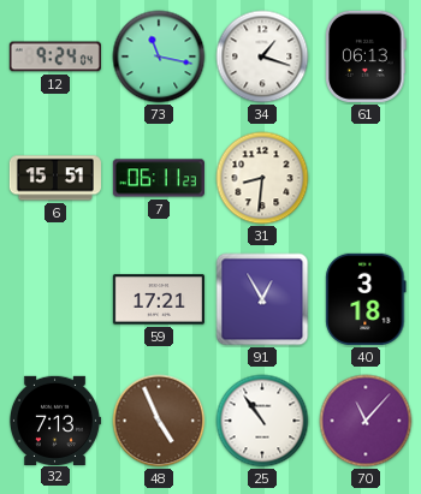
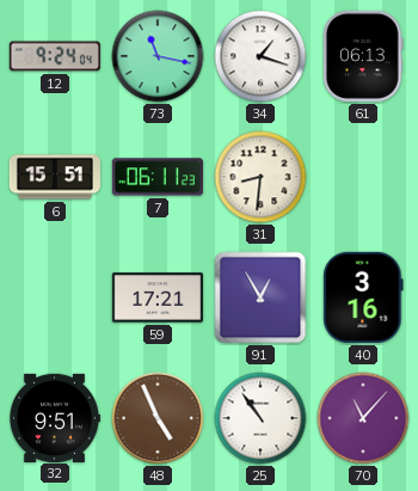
40: 3:18 -> 3:16
32: 7:13 -> 9:51
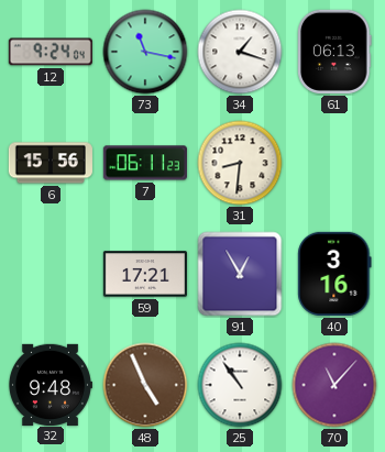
6: 15:51 -> 15:56
32: 9:51 -> 9:48
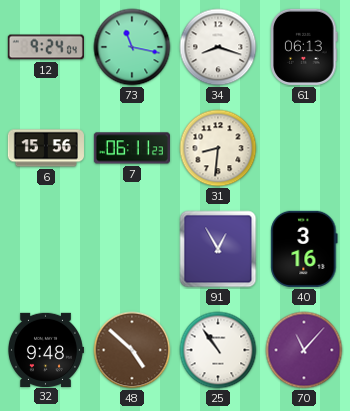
34: 1:18 -> 8:18
59: 17:21 -> none
48: 4:56 -> 4:52
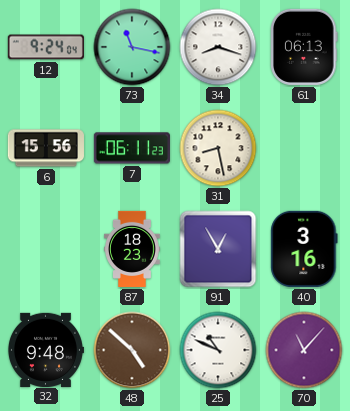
31: 8:31 -> 8:28
87: none -> 18:23
25: 10:54 -> 10:49
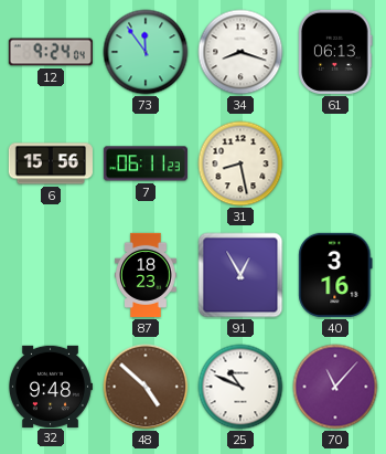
73: 11:17 -> 11:54
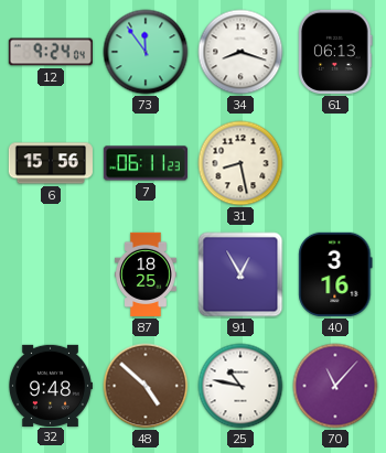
87: 18:23 -> 18:25
25: 10:49 -> 10:47
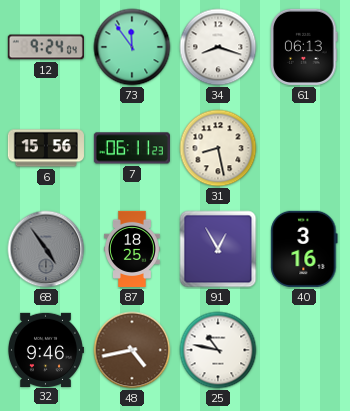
68: none -> 4:54
32: 9:48 -> 9:46
48: 4:52 -> 4:43
70: 11:07 -> none
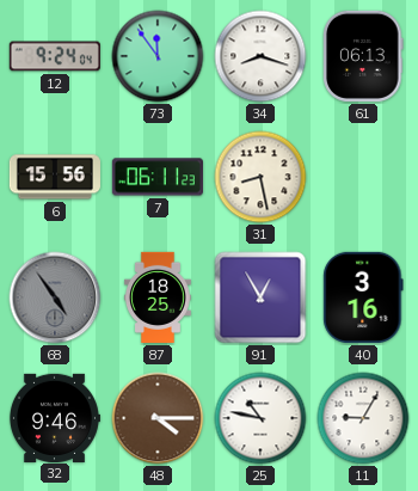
48: 4:43 -> 4:15
11: none -> 9:05
